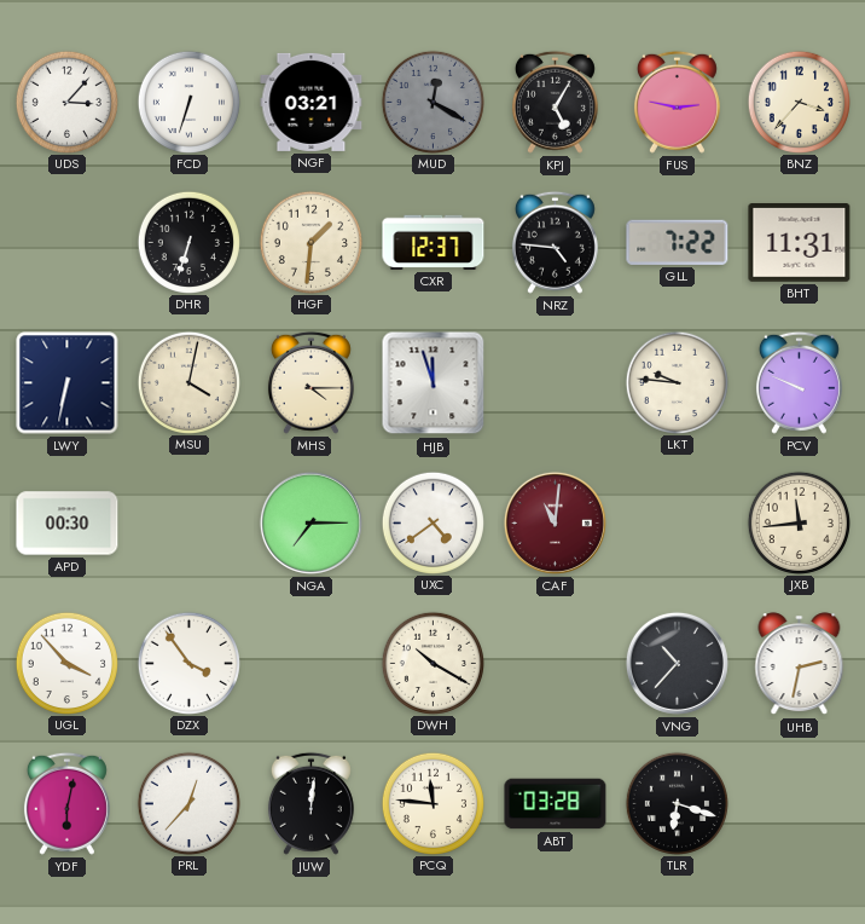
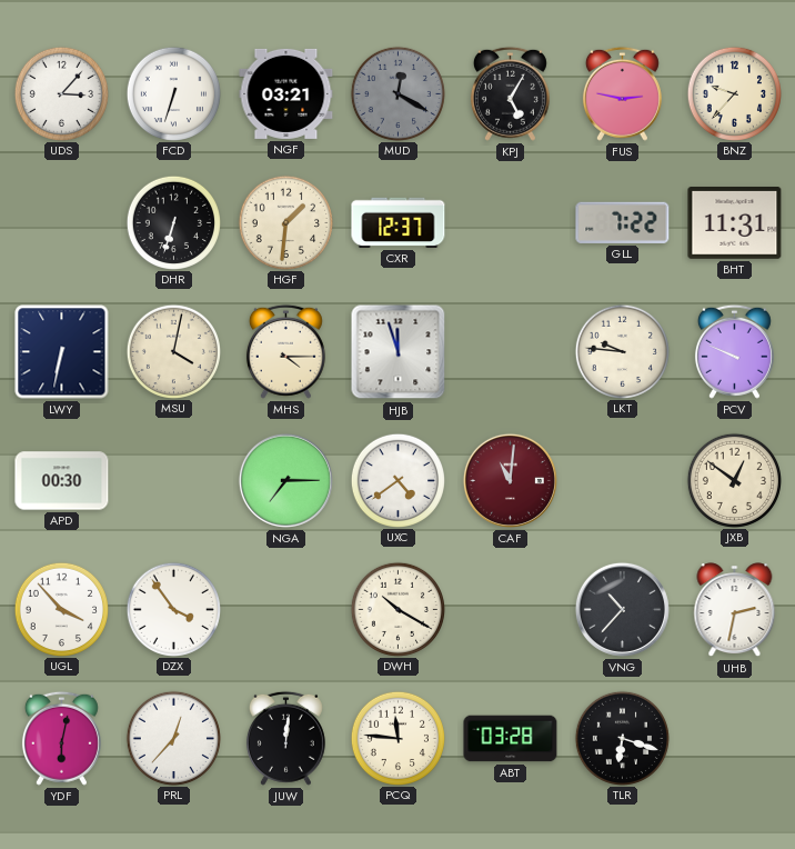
BNZ: 3:37 -> 9:37
NRZ: 4:46 -> none
JXB: 11:44 -> 12:51
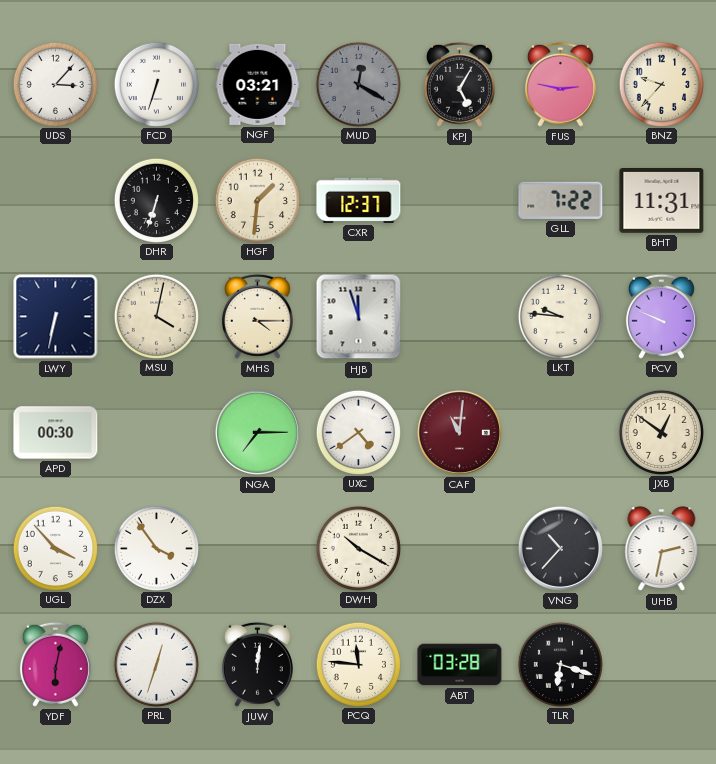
PRL: 12:37 -> 12:33
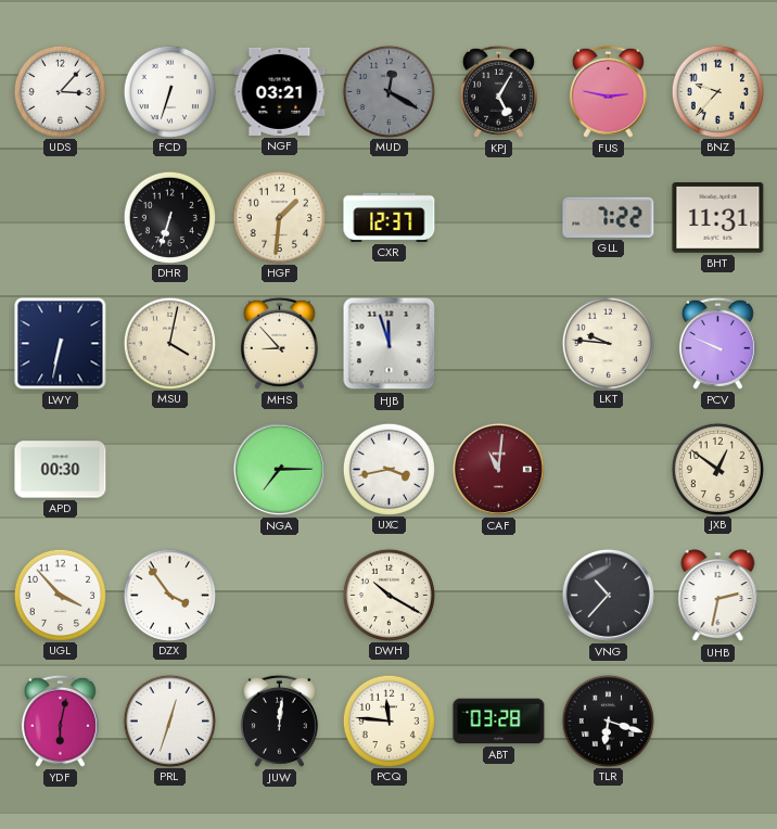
MHS: 4:15 -> 8:53
UXC: 4:39 -> 3:43
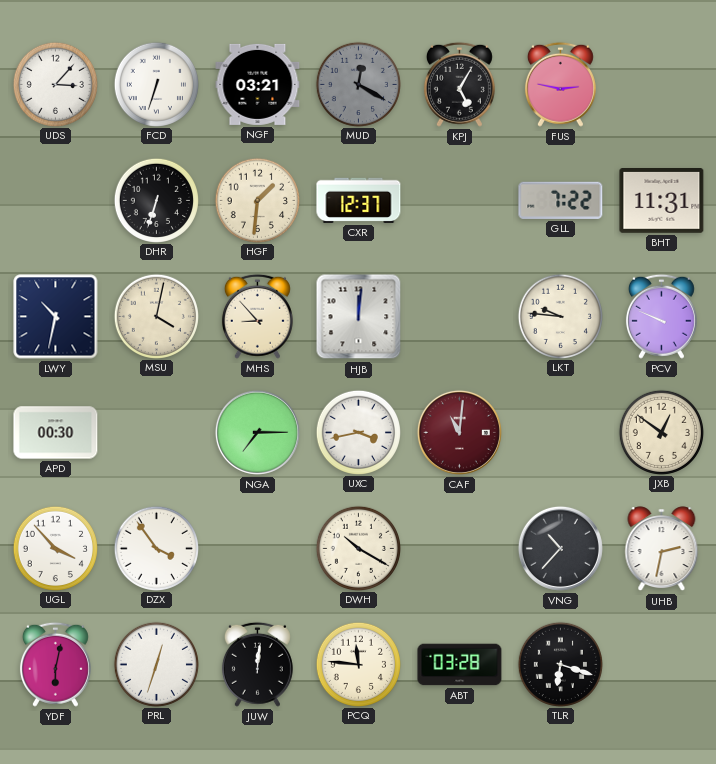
BNZ: 9:37 -> none
LWY: 6:32 -> 10:32
HJB: 11:57 -> 12:01
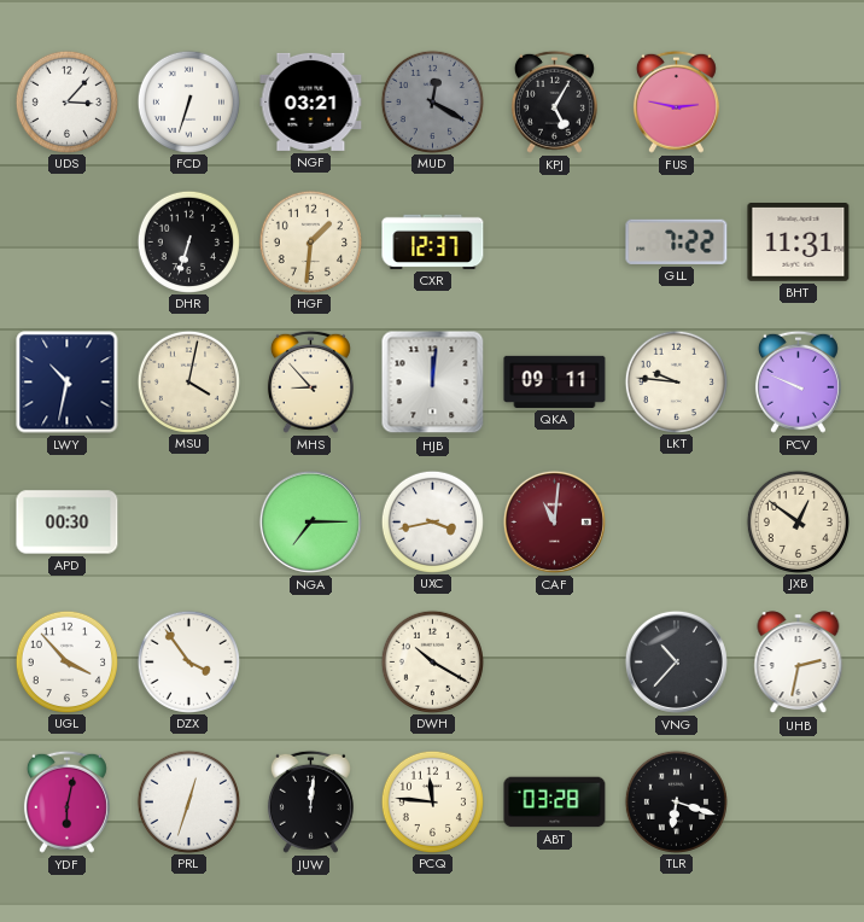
QKA: none -> 09:11
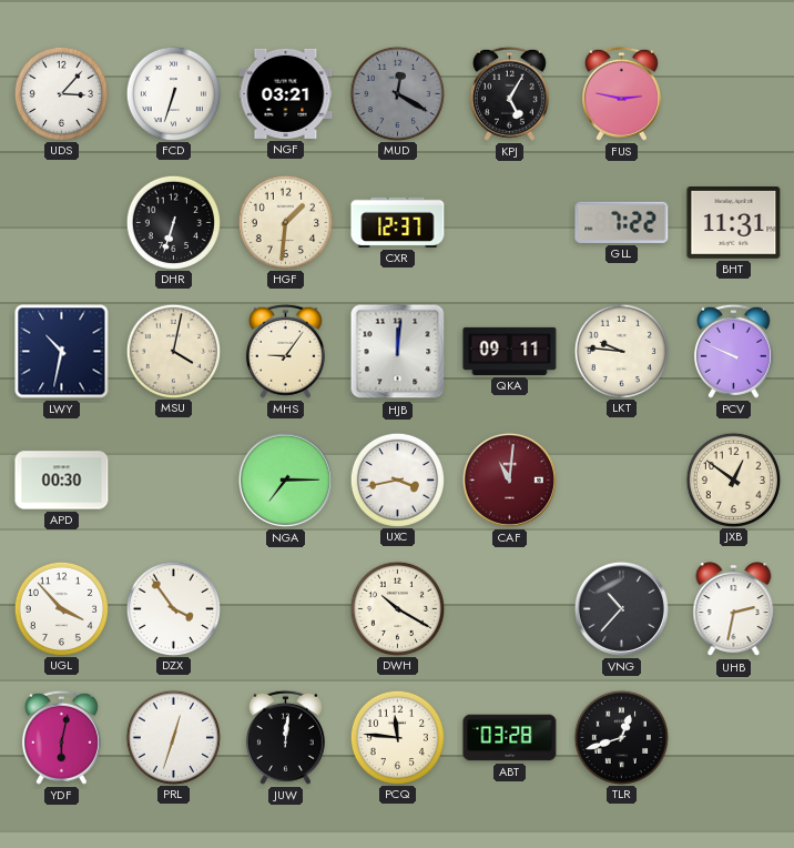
MHS: 8:53 -> 9:06
TLR: 6:18 -> 12:42
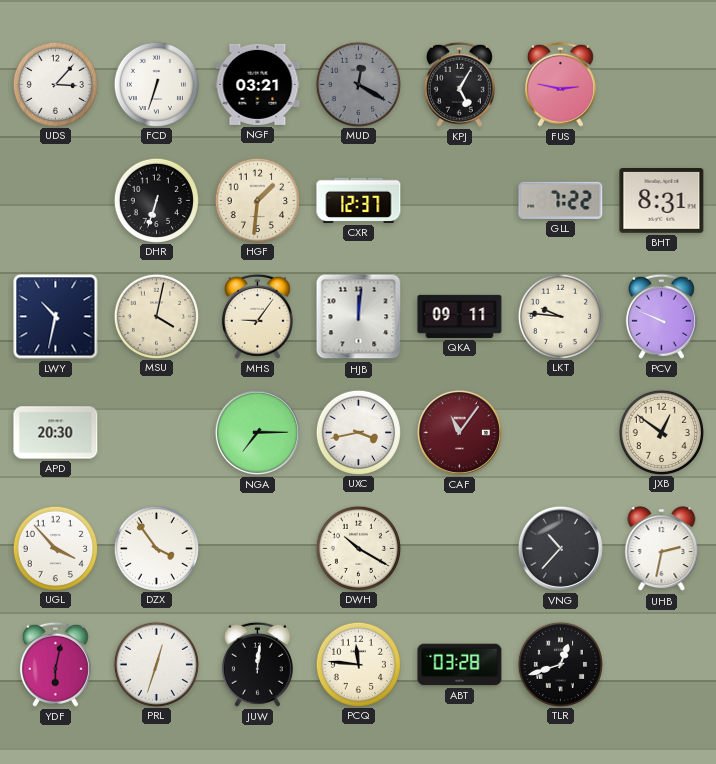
BHT: 11:31 -> 8:31
APD: 00:30 -> 20:30
CAF: 11:01 -> 11:06
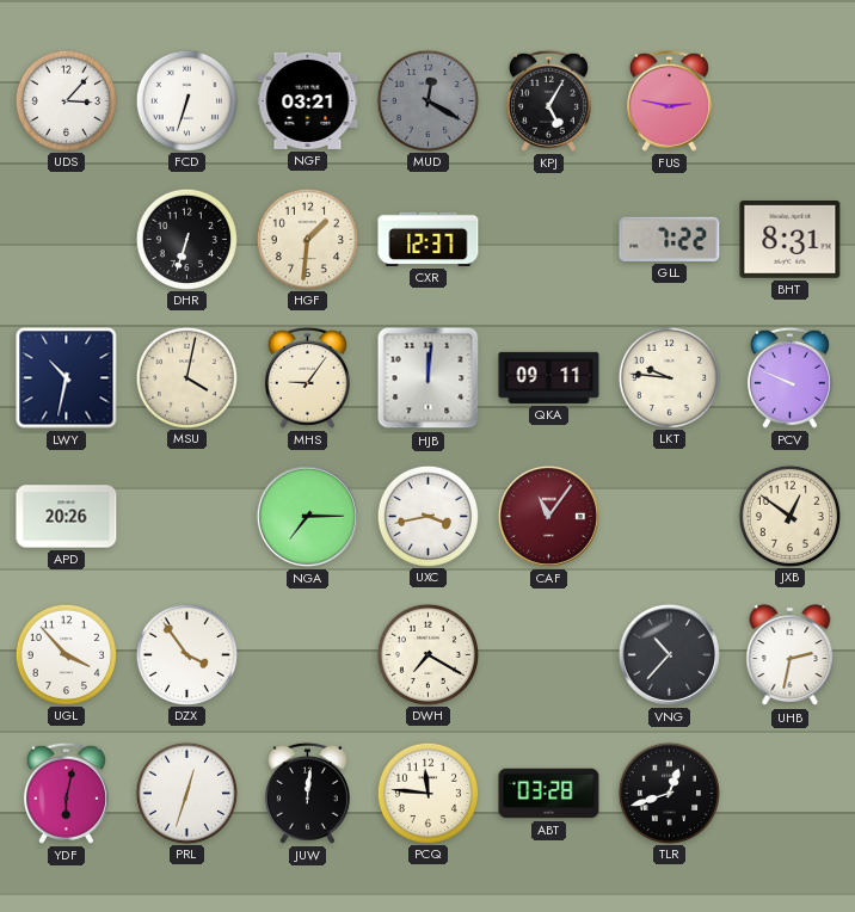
APD: 20:30 -> 20:26
DWH: 10:20 -> 7:20
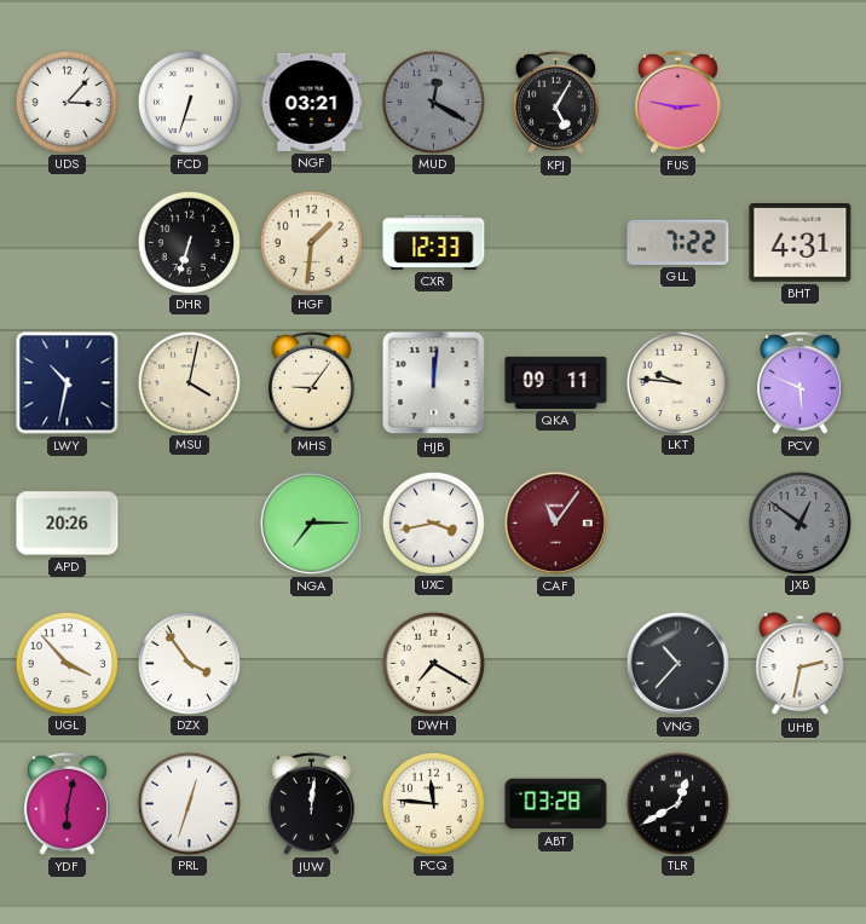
CXR: 12:37 -> 12:33
BHT: 8:31 -> 4:31
PCV: 9:49 -> 5:49
JXB dial: cream -> grey
TLR: 12:42 -> 12:40
